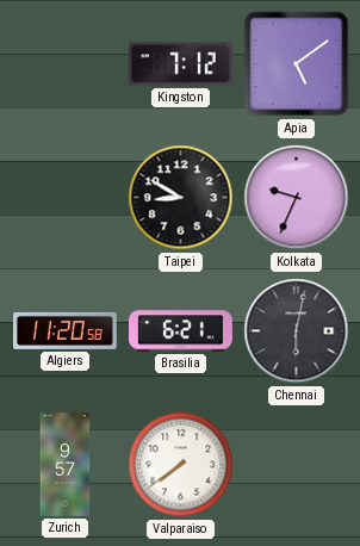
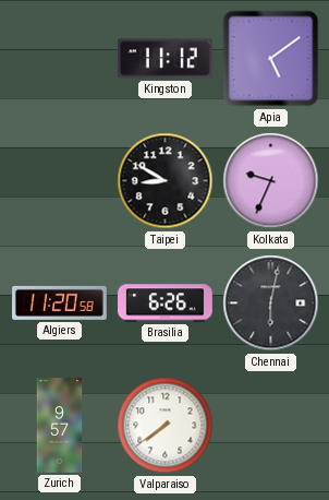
Kingston: 7:12 -> 11:12
Brasilia: 6:21 -> 6:26
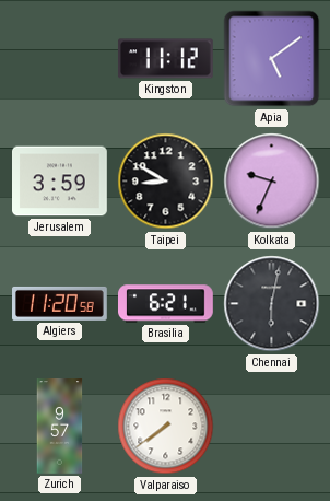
Jerusalem: none -> 3:59
Brasilia: 6:26 -> 6:21
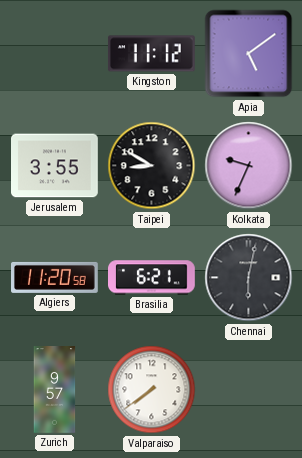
Jerusalem: 3:59 -> 3:55
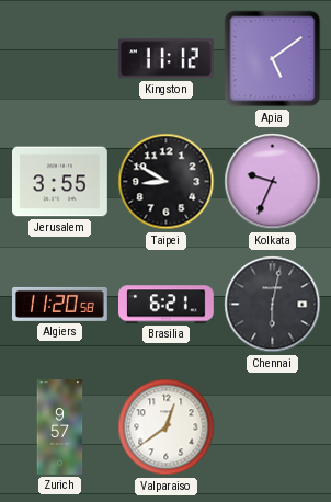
Valparaiso: 7:39 -> 12:39
